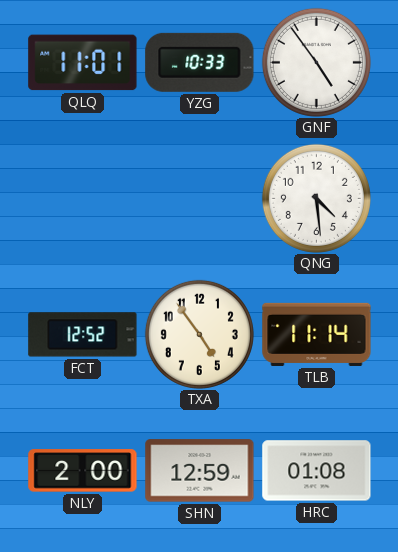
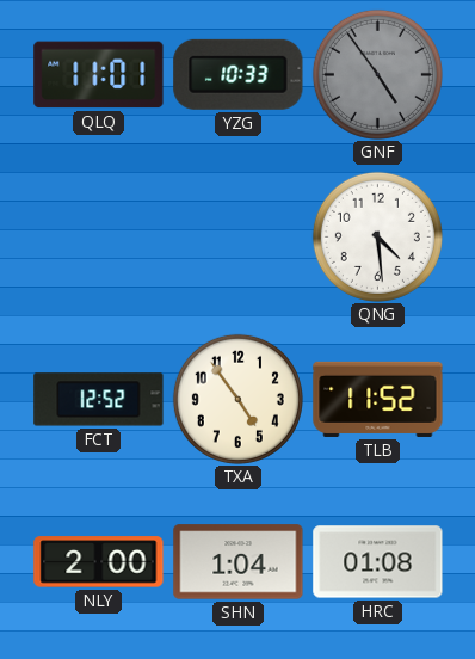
GNF dial: white -> grey
TLB: 11:14 -> 11:52
SHN: 12:59 -> 1:04
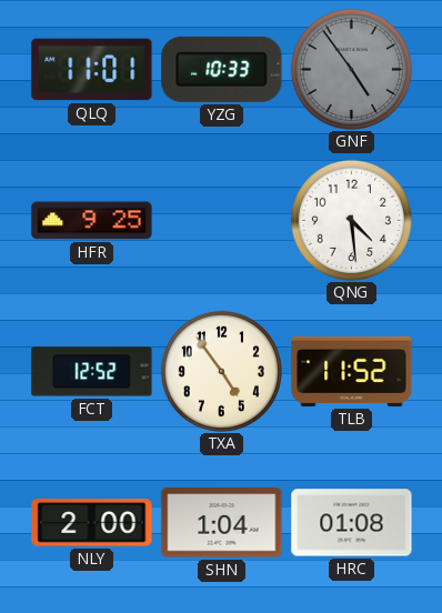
HFR: none -> 9:25
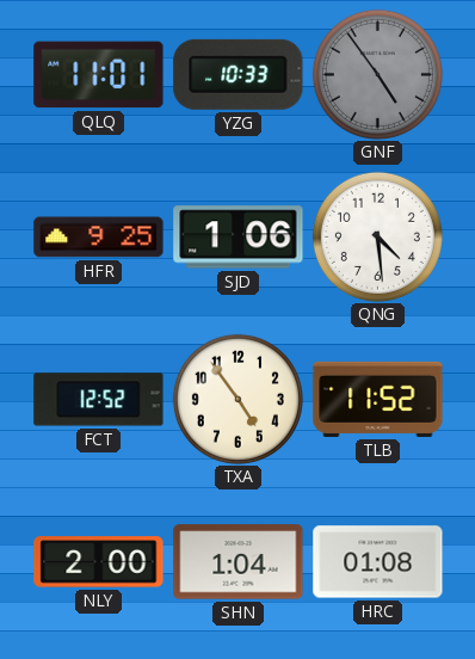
SJD: none -> 1:06
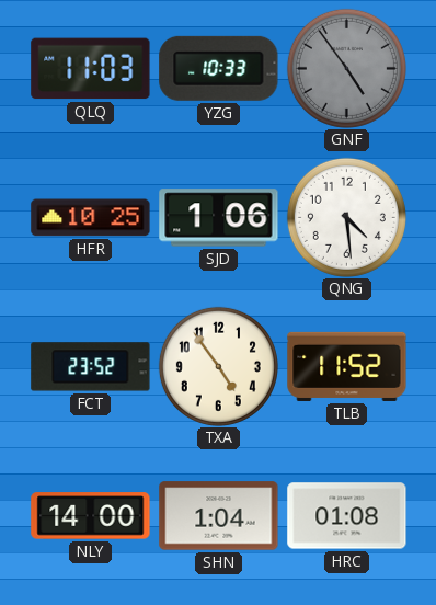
QLQ: 11:01 -> 11:03
HFR: 9:25 -> 10:25
FCT: 12:52 -> 23:52
NLY: 2:00 -> 14:00
